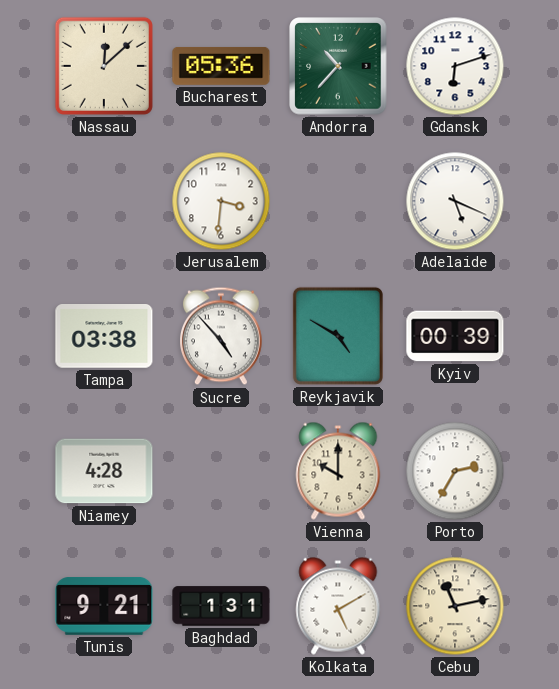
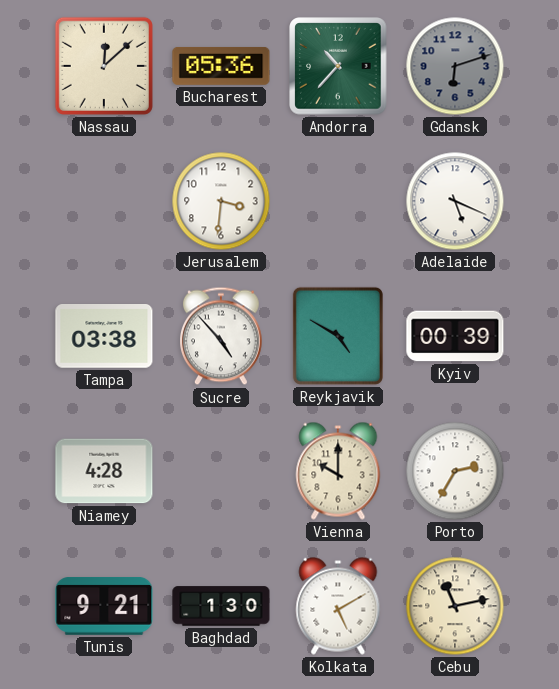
Gdansk dial: white -> grey
Baghdad: 1:31 -> 1:30
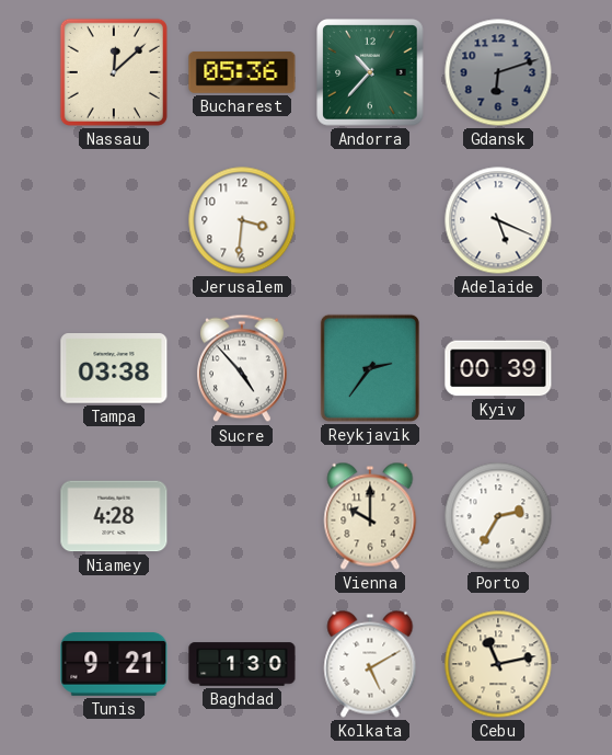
Reykjavik: 4:50 -> 2:36
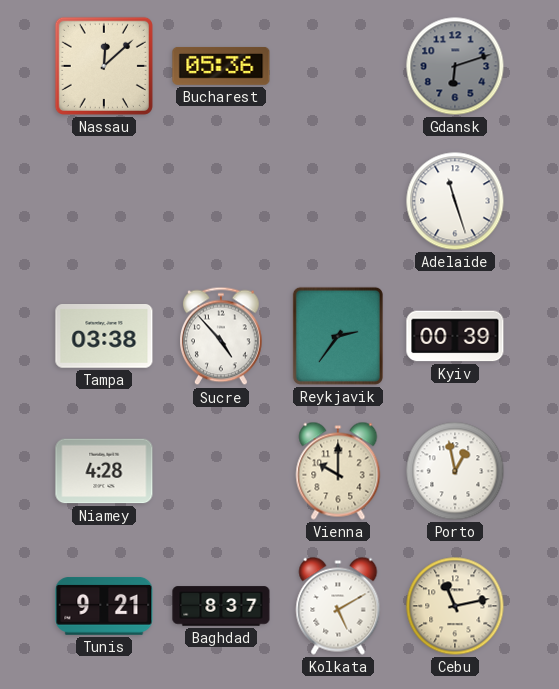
Andorra: 10:37 -> none
Jerusalem: 3:31 -> none
Adelaide: 5:19 -> 11:27
Porto: 2:35 -> 12:58
Baghdad: 1:30 -> 8:37
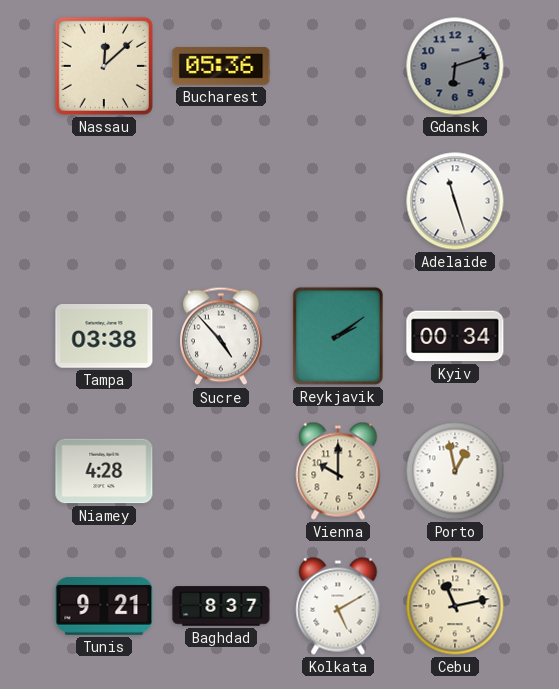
Reykjavik: 2:36 -> 2:09
Kyiv: 00:39 -> 00:34
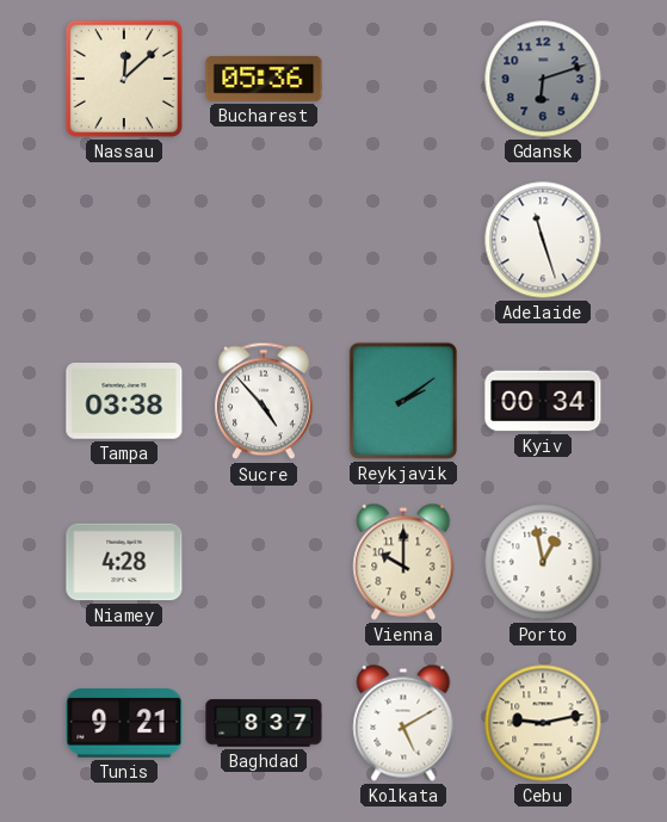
Cebu: 11:13 -> 9:13
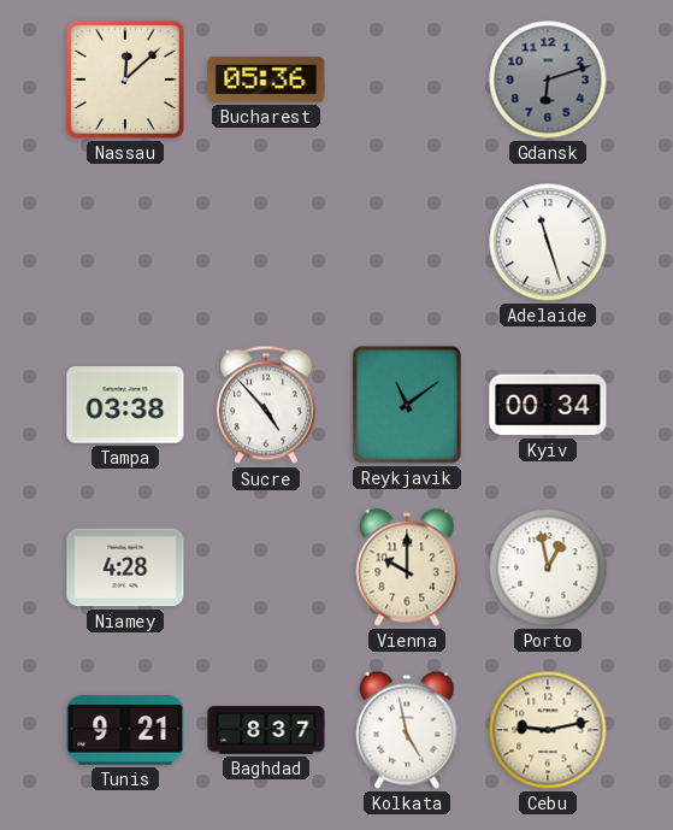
Reykjavik: 2:09 -> 11:09
Kolkata: 5:10 -> 4:58
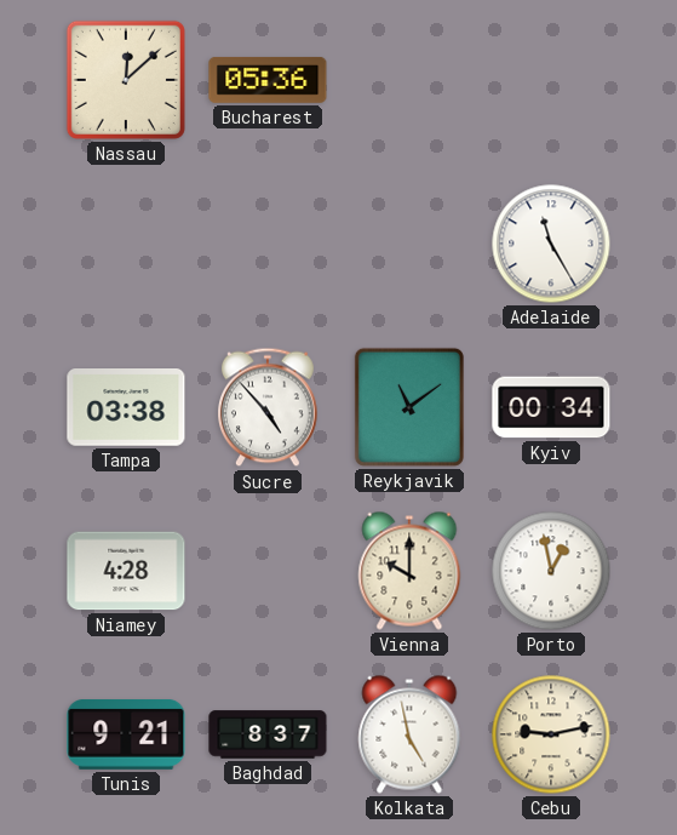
Gdansk: 6:12 -> none
Adelaide: 11:27 -> 11:25
